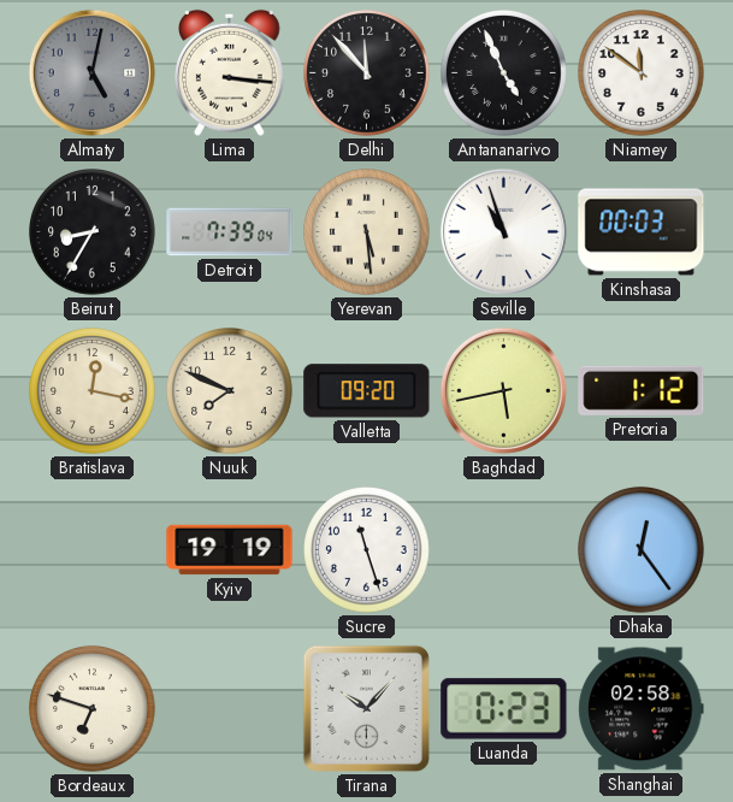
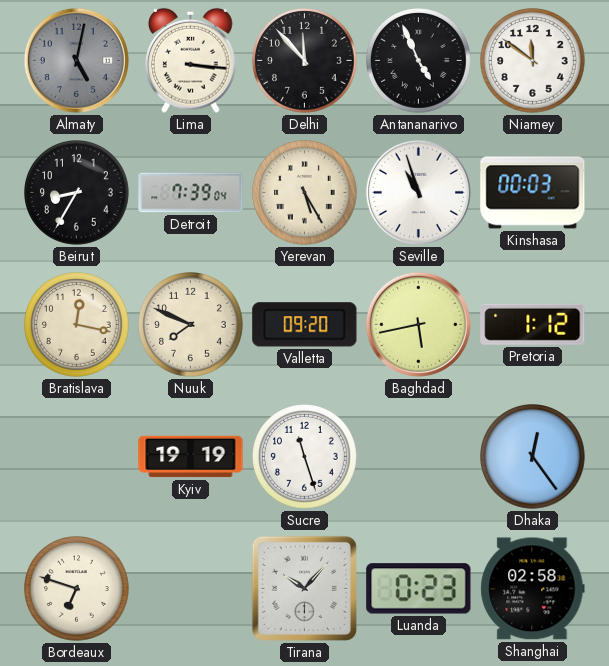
Yerevan: 5:29 -> 5:25
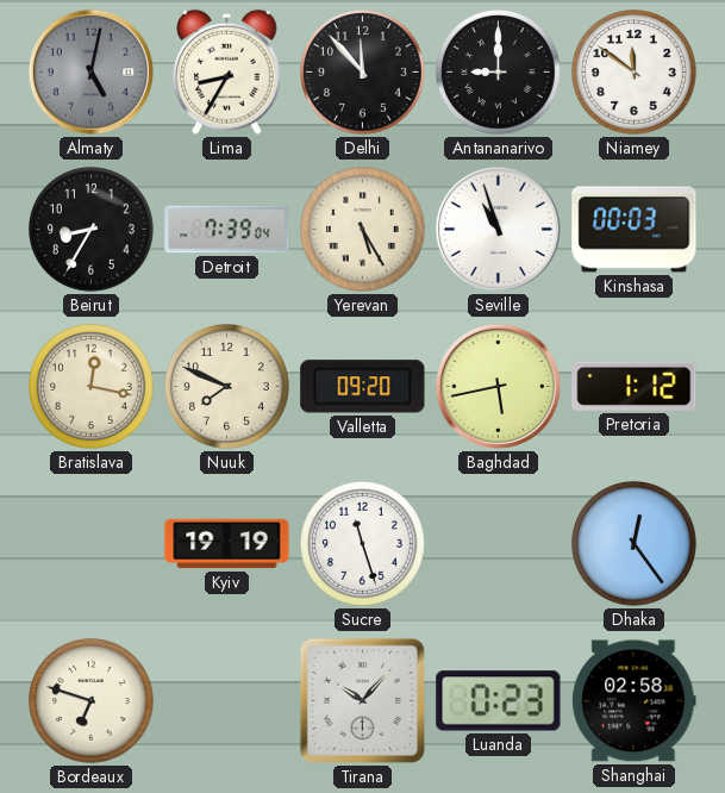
Lima: 3:16 -> 8:35
Antananarivo: 4:56 -> 9:00
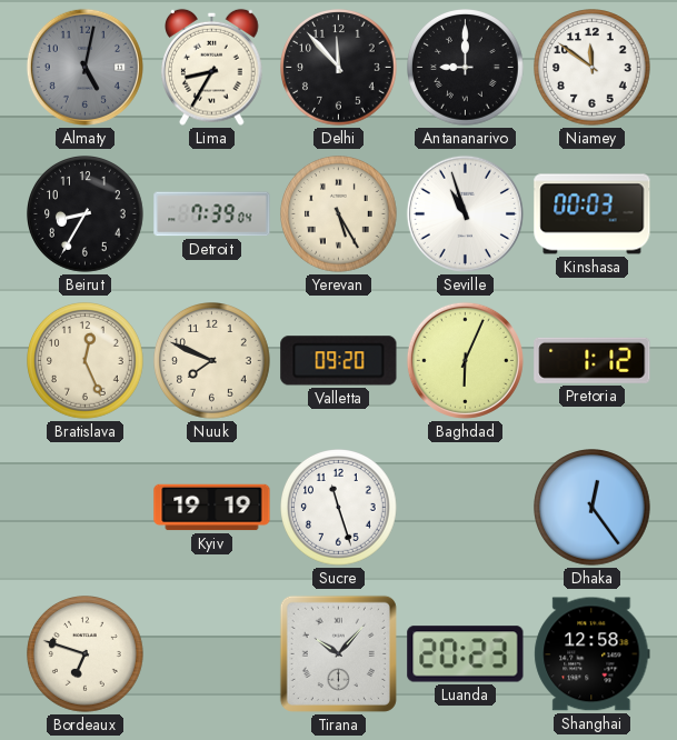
Bratislava: 12:17 -> 12:26
Baghdad: 5:43 -> 6:04
Luanda: 0:23 -> 20:23
Shanghai: 02:58 -> 12:58
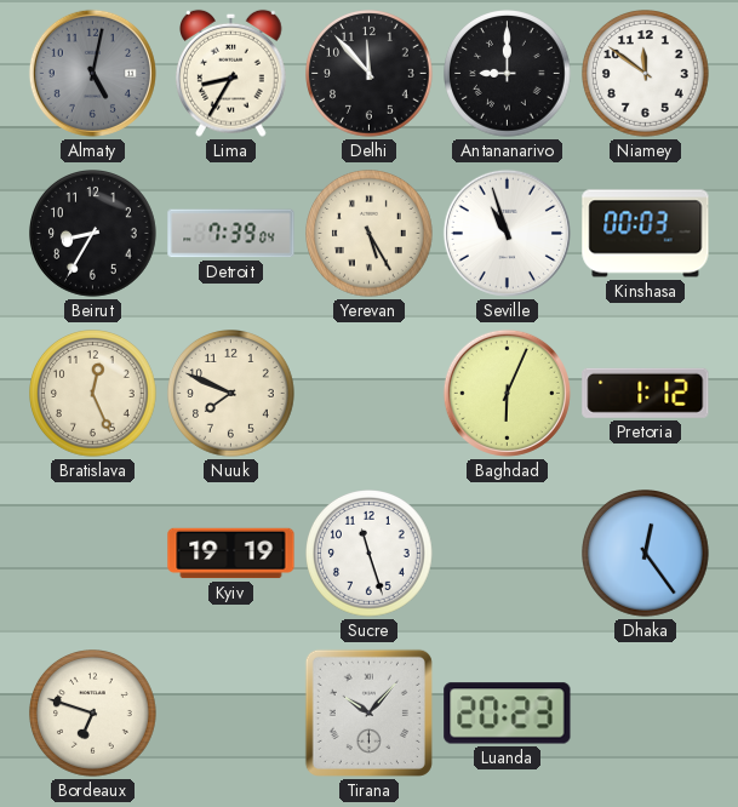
Valletta: 09:20 -> none
Shanghai: 12:58 -> none
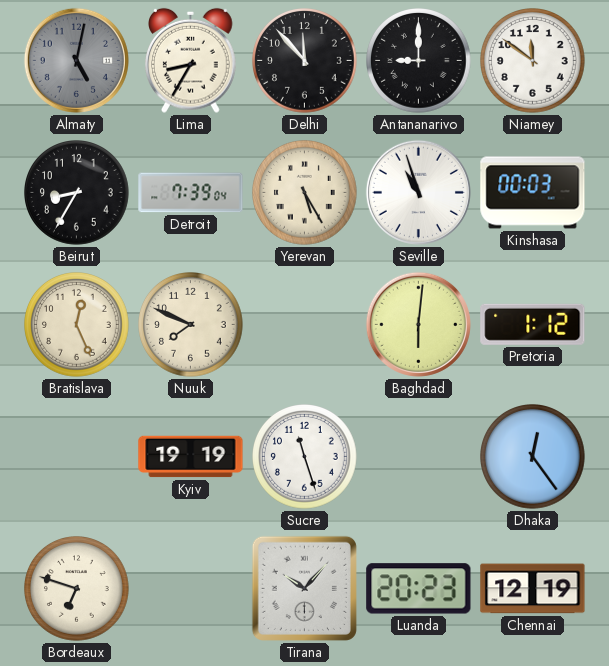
Baghdad: 6:04 -> 6:01
Chennai: none -> 12:19
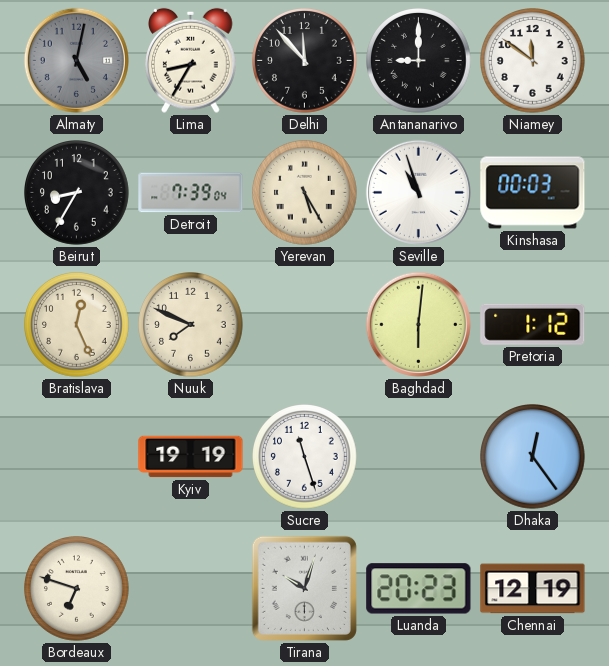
Tirana: 10:07 -> 10:03
